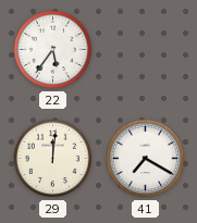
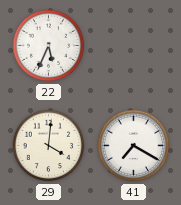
22: 5:36 -> 5:34
29: 12:01 -> 4:01
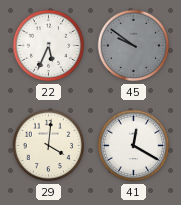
45: none -> 9:51
41: 7:20 -> 12:20
